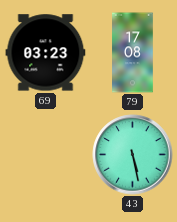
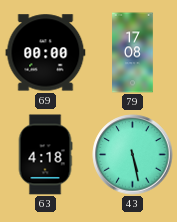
69: 03:23 -> 00:00
63: none -> 4:18
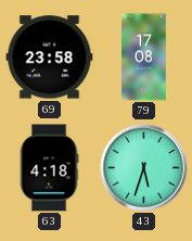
69: 00:00 -> 23:58
43: 5:28 -> 5:33
